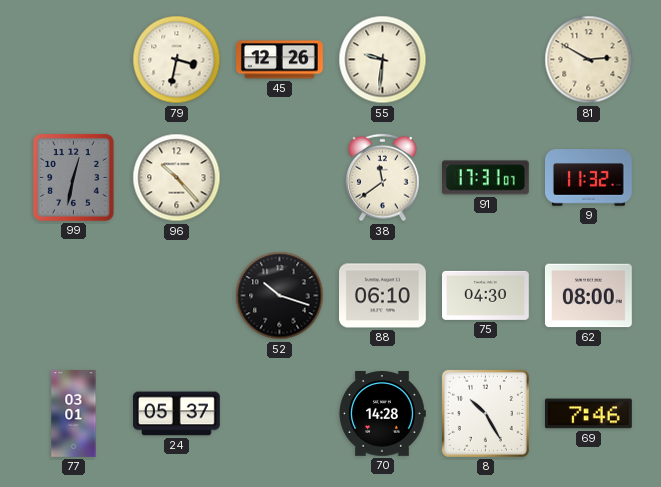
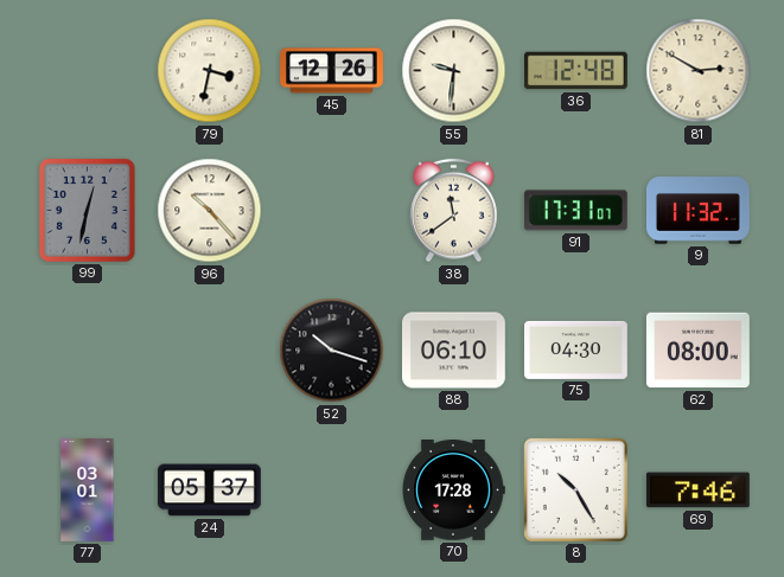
36: none -> 12:48
70: 14:28 -> 17:28
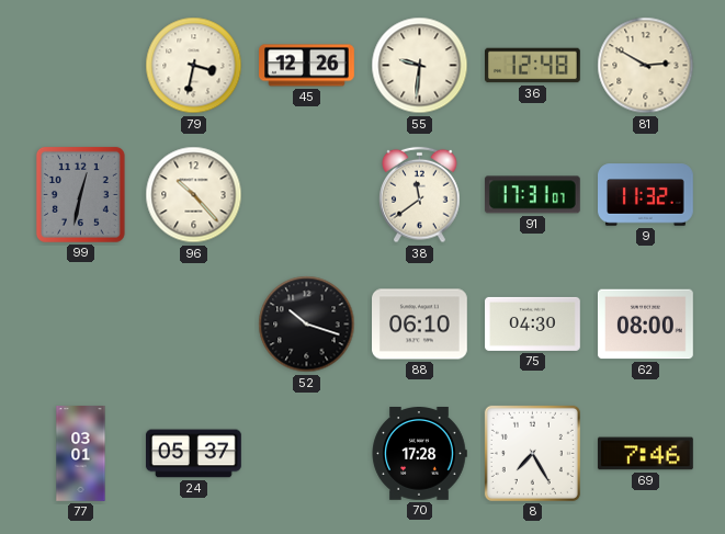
8: 10:25 -> 7:25
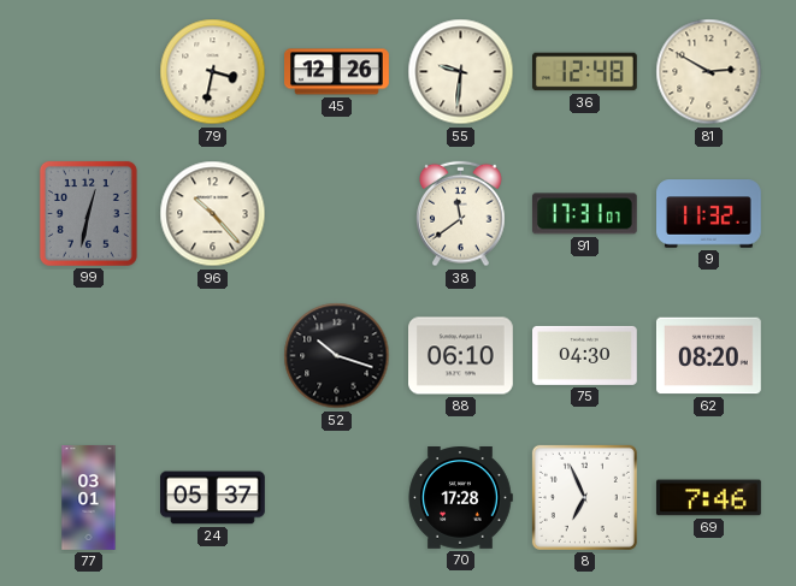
62: 08:00 -> 08:20
8: 7:25 -> 6:56
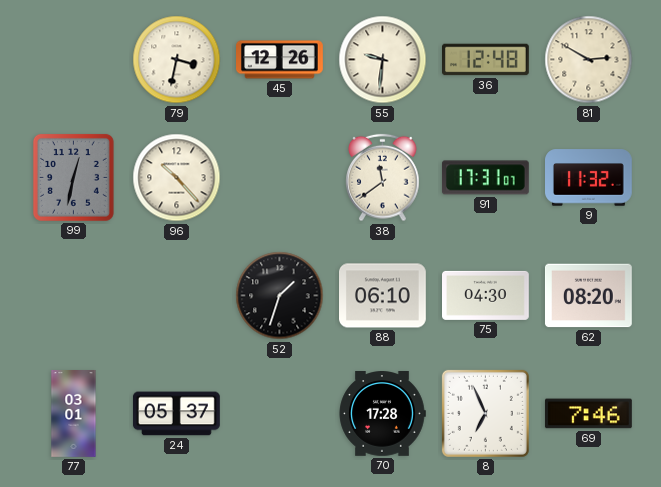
52: 10:18 -> 1:33
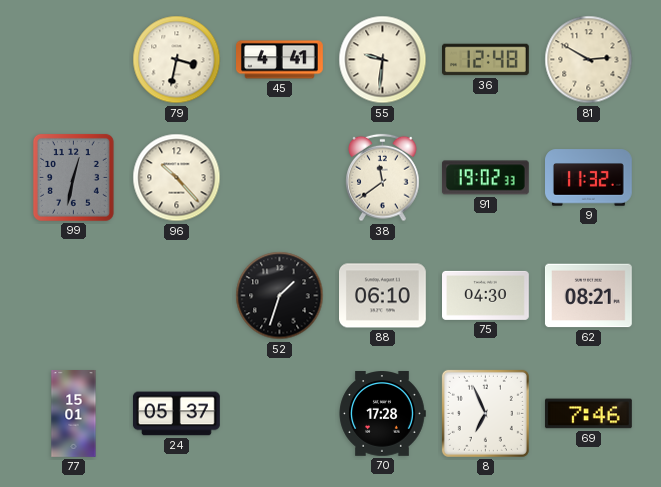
45: 12:26 -> 4:41
91: 17:31 -> 19:02
62: 08:20 -> 08:21
77: 03:01 -> 15:01
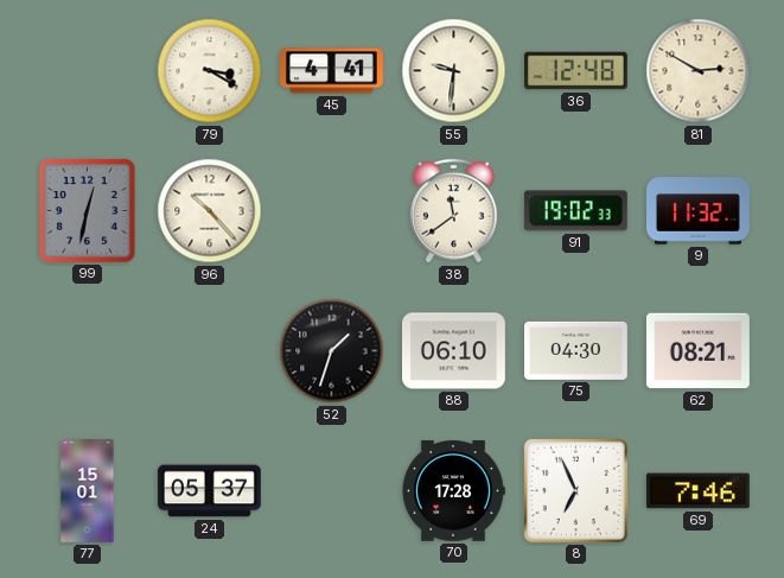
79: 3:32 -> 3:20
